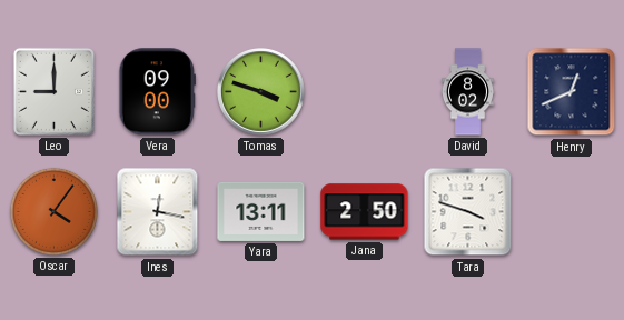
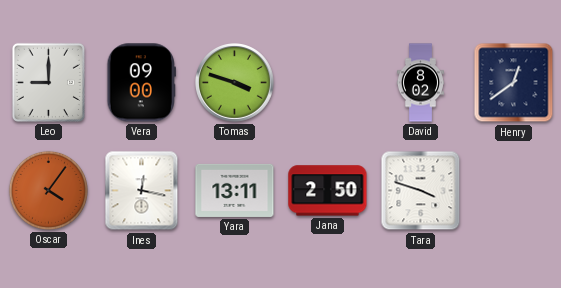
Henry: 12:41 -> 12:39
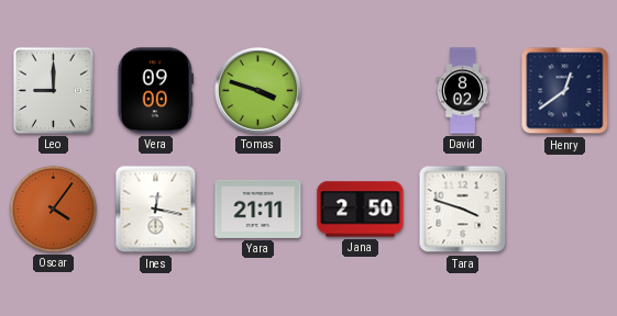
Yara: 13:11 -> 21:11
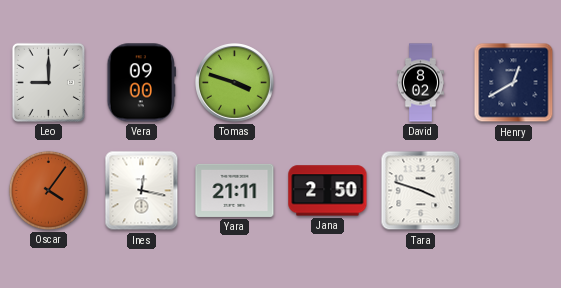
Henry: 12:39 -> 12:40
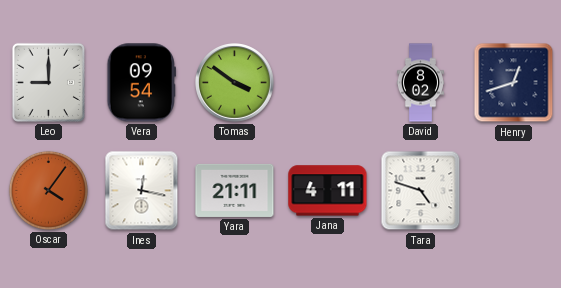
Vera: 09:00 -> 09:54
Tomas: 3:48 -> 3:51
Henry: 12:40 -> 12:42
Jana: 2:50 -> 4:11
Tara: 3:48 -> 4:48
